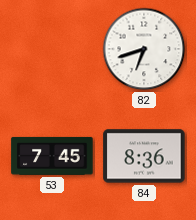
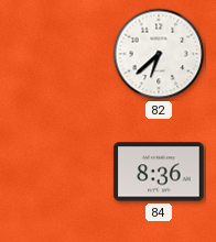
82: 6:42 -> 6:38
53: 7:45 -> none
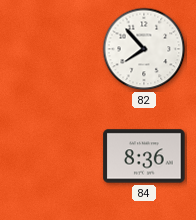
82: 6:38 -> 7:53
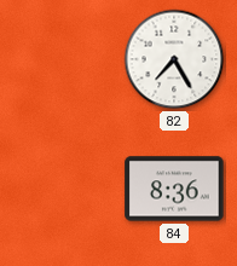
82: 7:53 -> 7:25
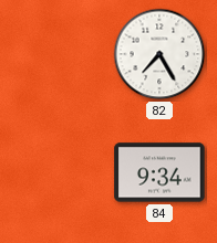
84: 8:36 -> 9:34
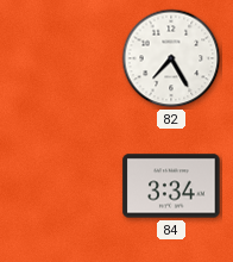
84: 9:34 -> 3:34
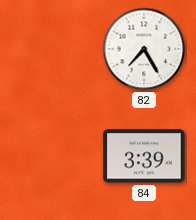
84: 3:34 -> 3:39
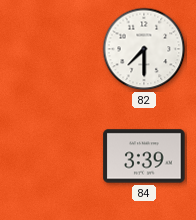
82: 7:25 -> 7:30
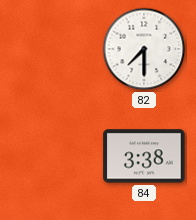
84: 3:39 -> 3:38
